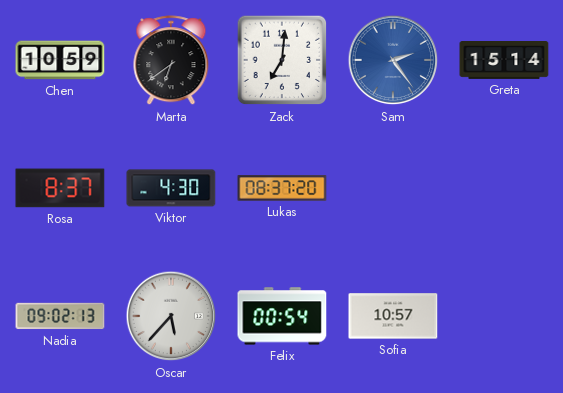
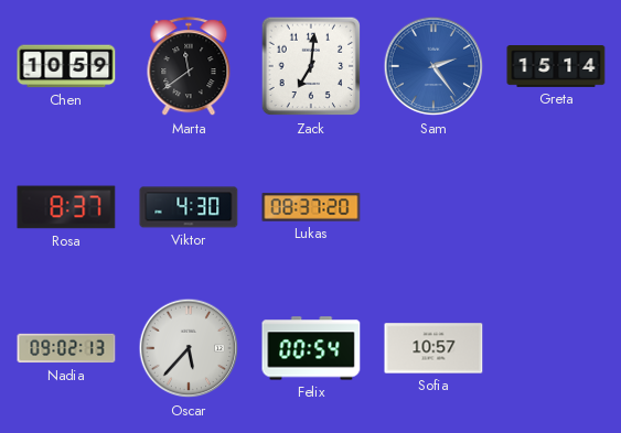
Marta: 6:39 -> 11:39
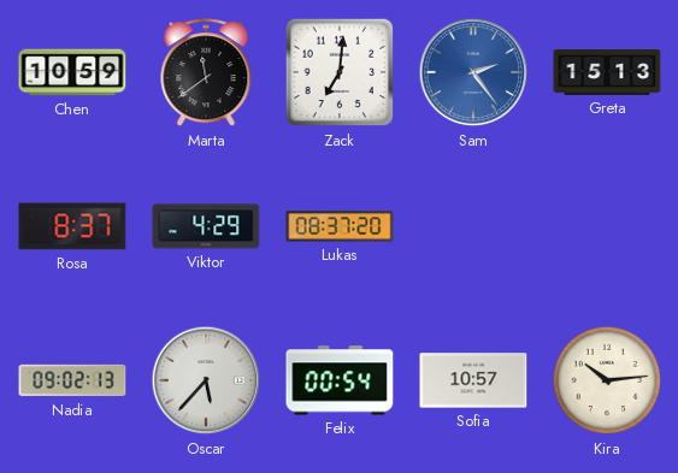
Greta: 15:14 -> 15:13
Viktor: 4:30 -> 4:29
Kira: none -> 10:14
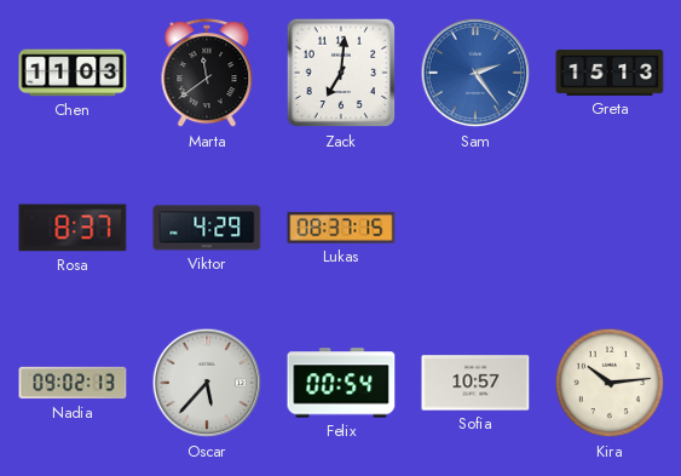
Chen: 10:59 -> 11:03
Lukas: 08:37:20 -> 08:37:15
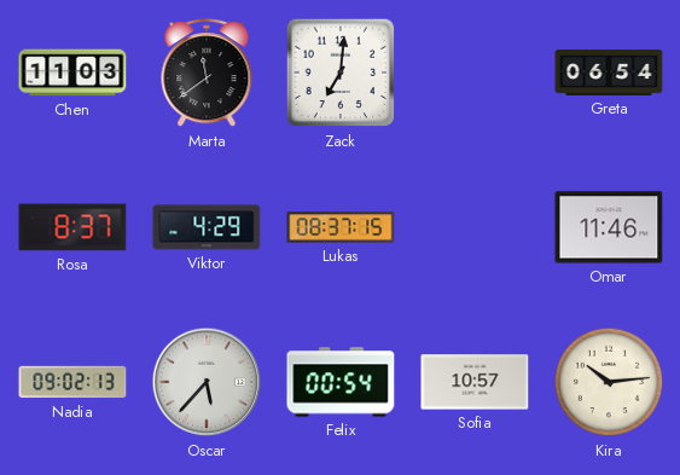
Sam: 2:24 -> none
Greta: 15:13 -> 06:54
Omar: none -> 11:46
